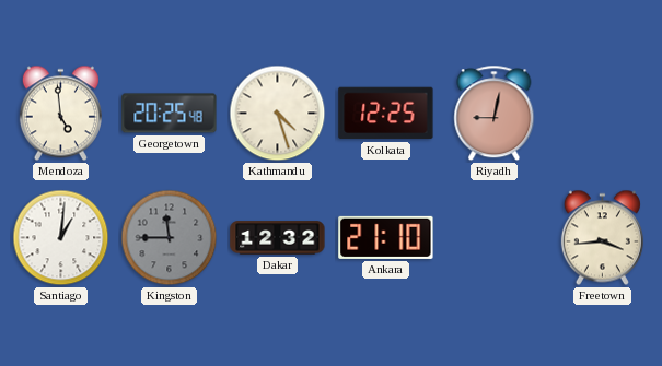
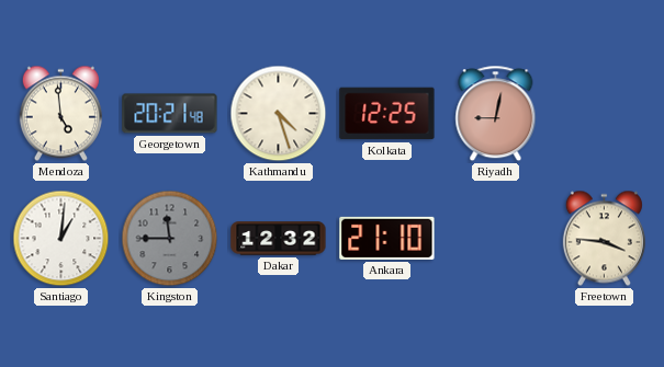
Georgetown: 20:25 -> 20:21
Freetown: 3:44 -> 3:46
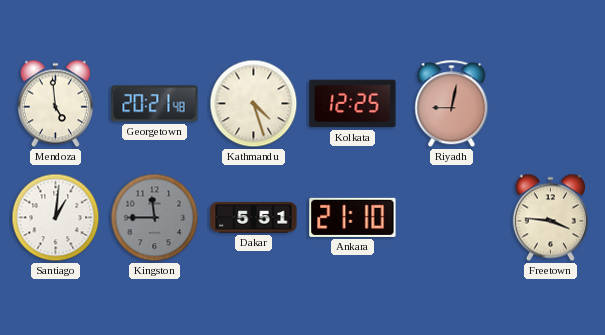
Dakar: 12:32 -> 5:51
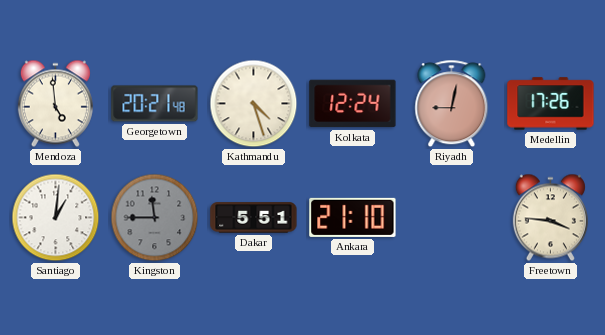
Kolkata: 12:25 -> 12:24
Medellin: none -> 17:26
